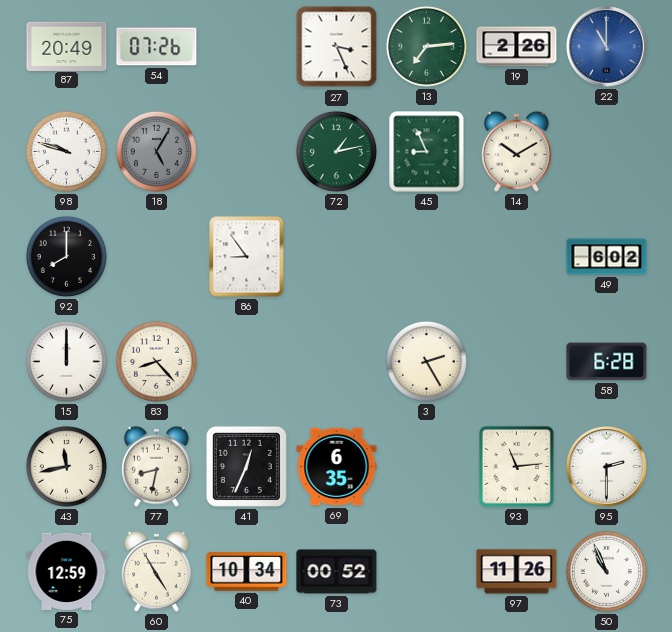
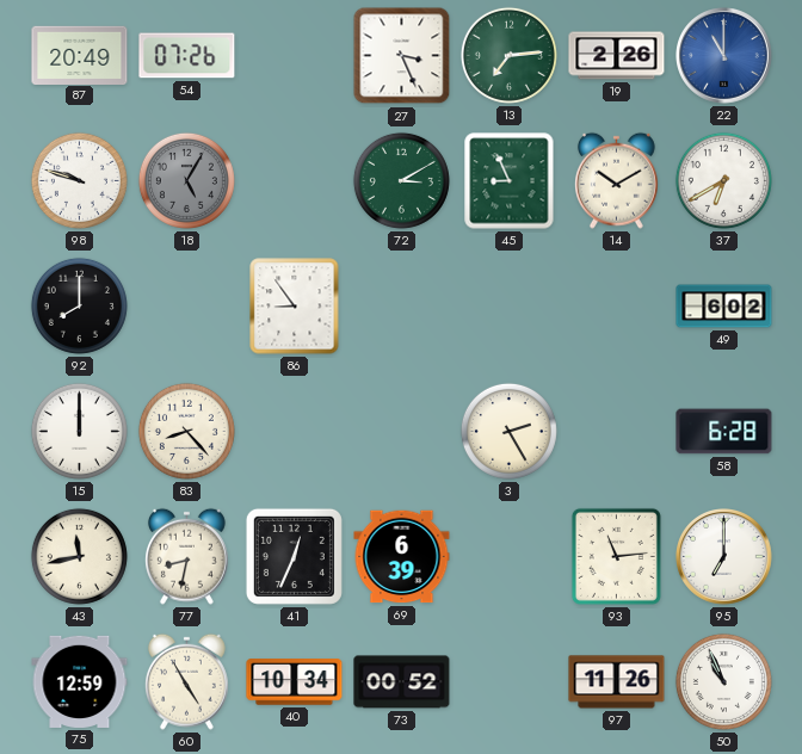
72: 1:13 -> 3:10
37: none -> 6:40
69: 6:35 -> 6:39
95: 2:30 -> 7:00
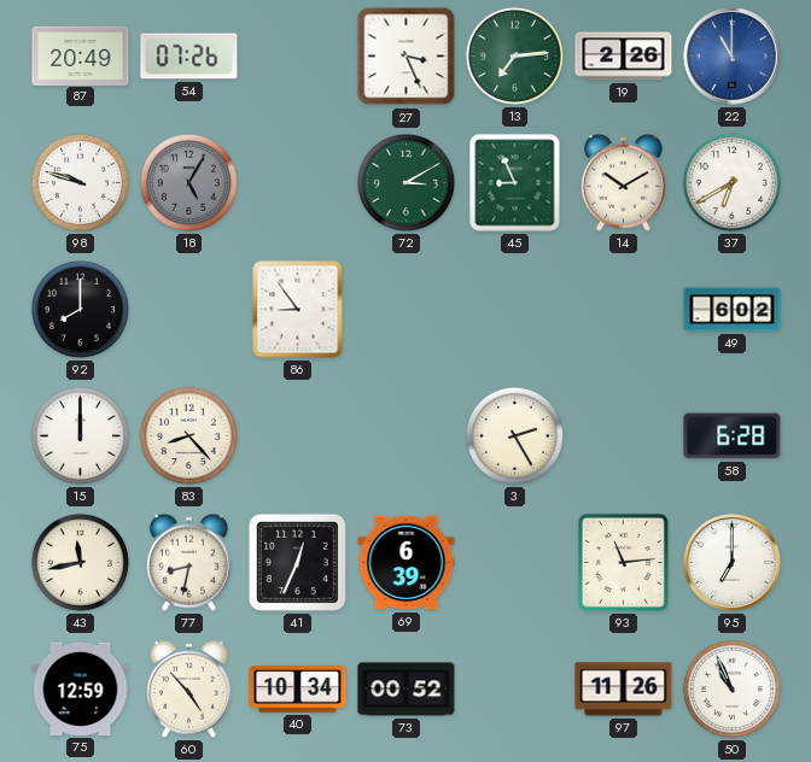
60: 4:55 -> 4:53
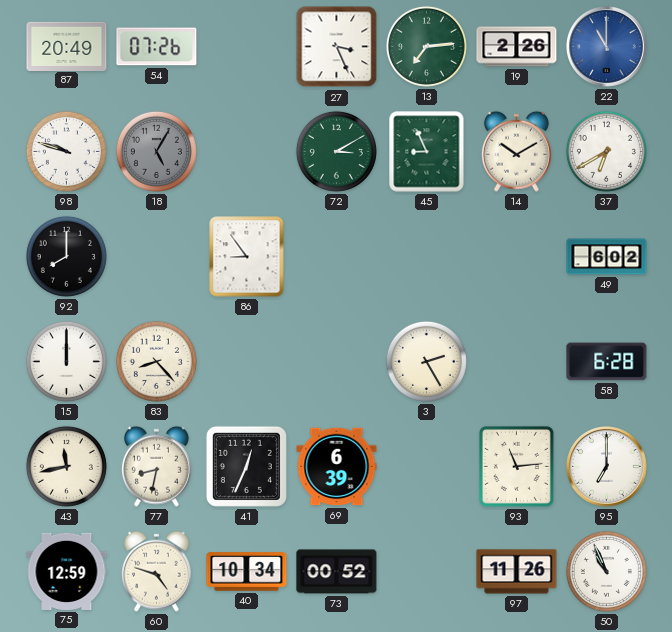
60: 4:53 -> 4:48
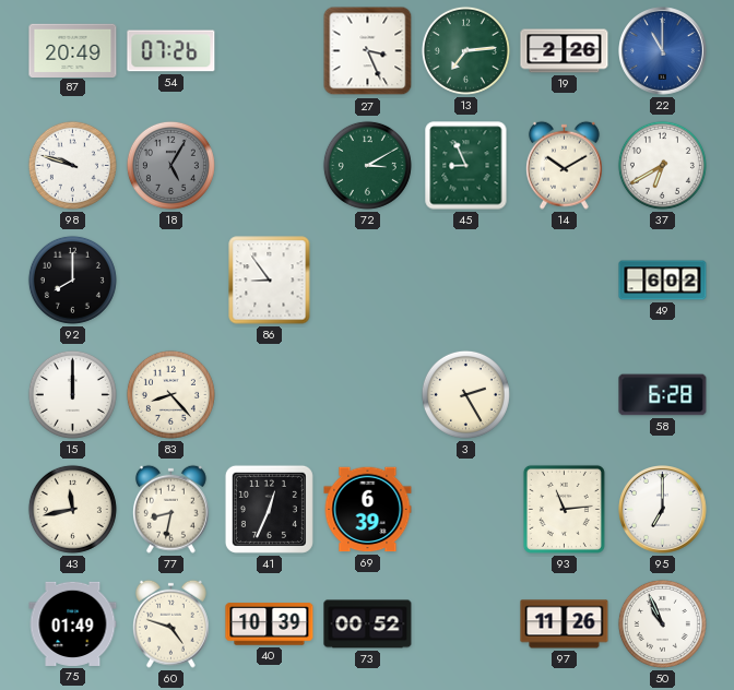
75: 12:59 -> 01:49
40: 10:34 -> 10:39
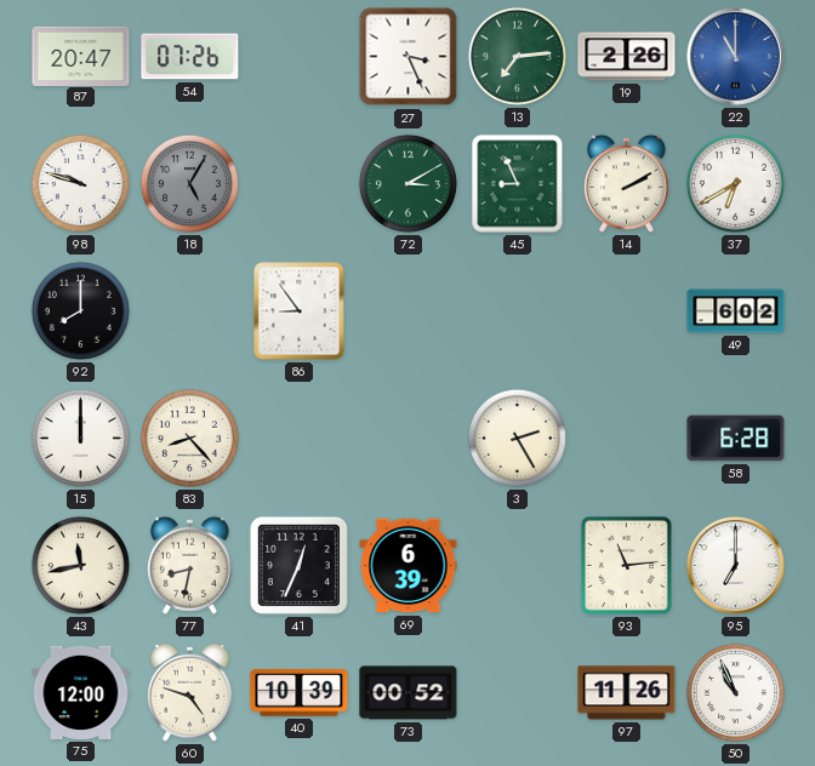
87: 20:49 -> 20:47
14: 10:10 -> 2:10
75: 01:49 -> 12:00
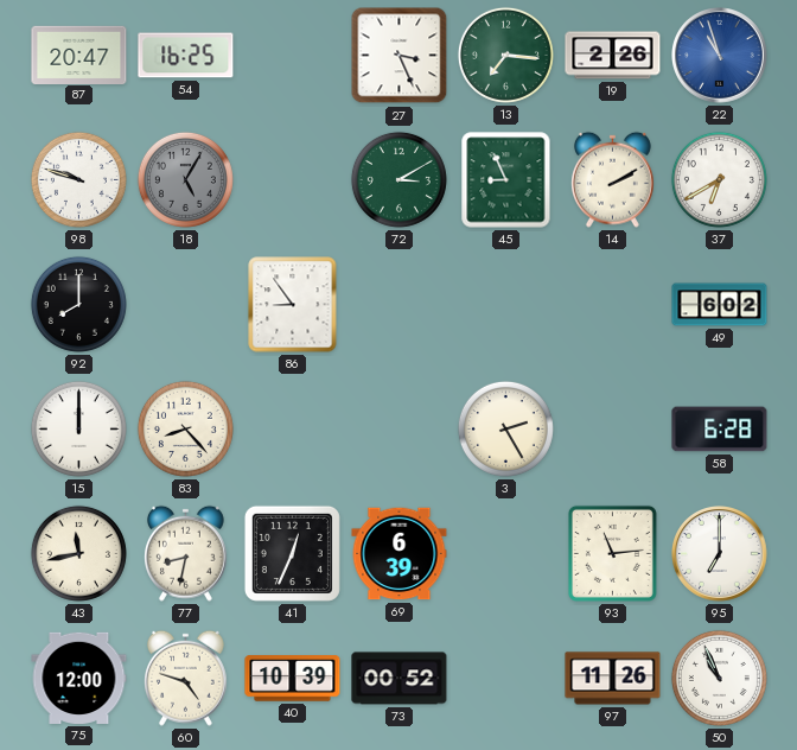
54: 07:26 -> 16:25
13: 7:14 -> 7:16
22: 11:00 -> 10:57
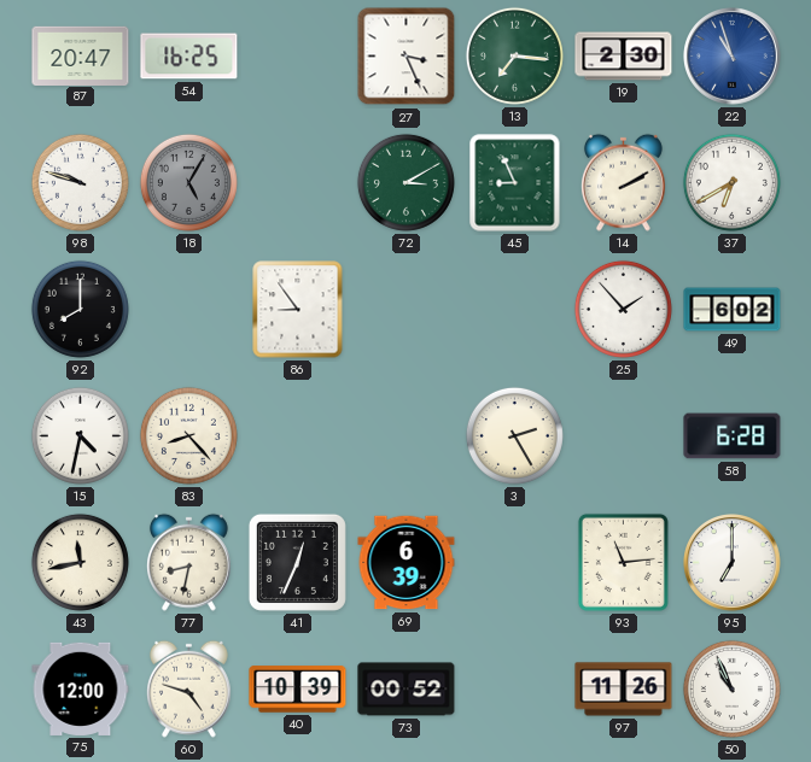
19: 2:26 -> 2:30
25: none -> 1:53
15: 12:00 -> 4:32
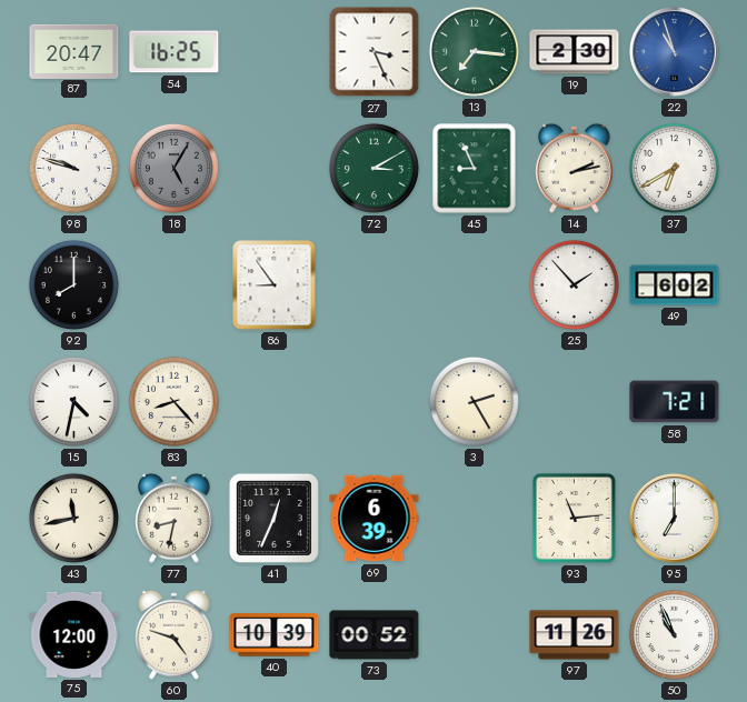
14: 2:10 -> 2:13
58: 6:28 -> 7:21
